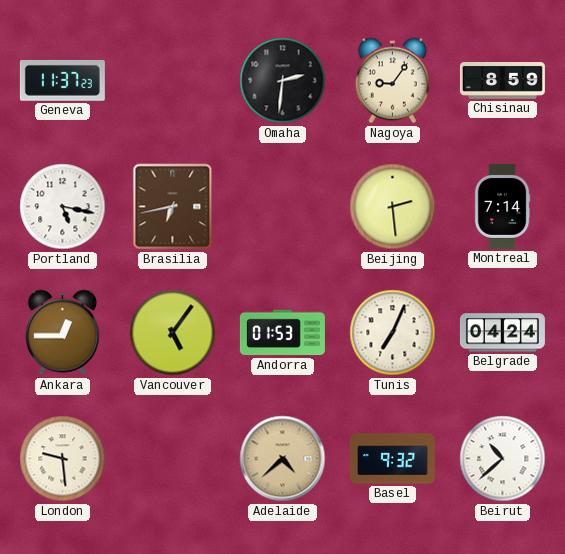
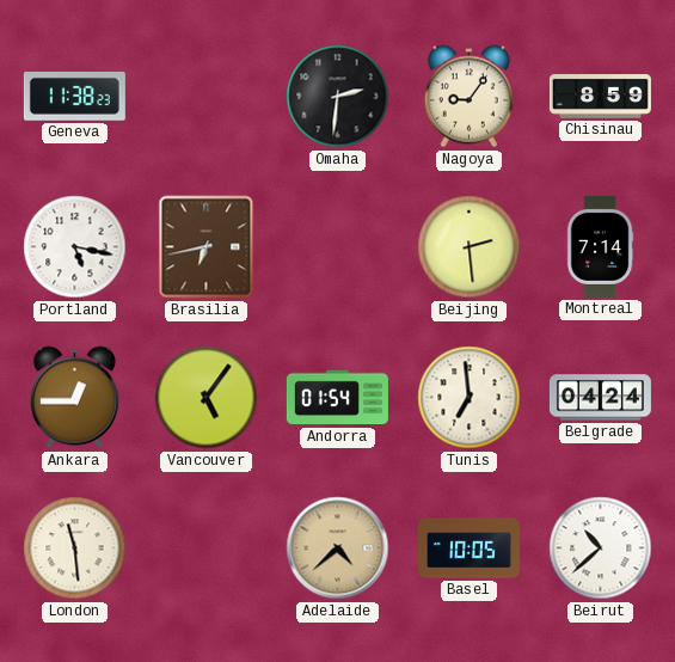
Geneva: 11:37 -> 11:38
Andorra: 01:53 -> 01:54
Tunis: 7:04 -> 6:59
London: 9:29 -> 11:29
Basel: 9:32 -> 10:05
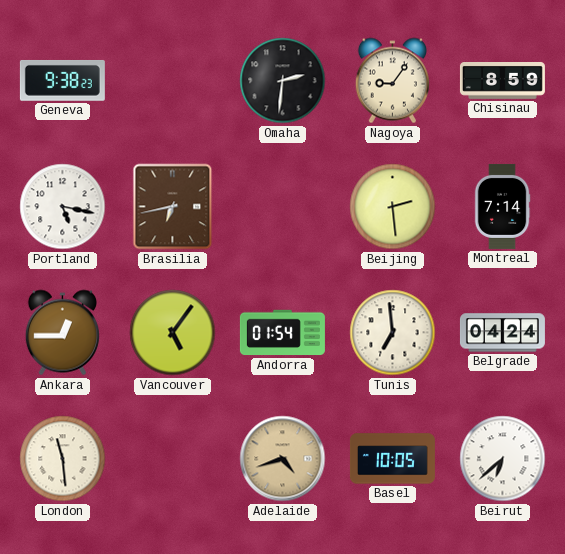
Geneva: 11:38 -> 9:38
Adelaide: 4:38 -> 4:42
Beirut: 10:38 -> 6:38
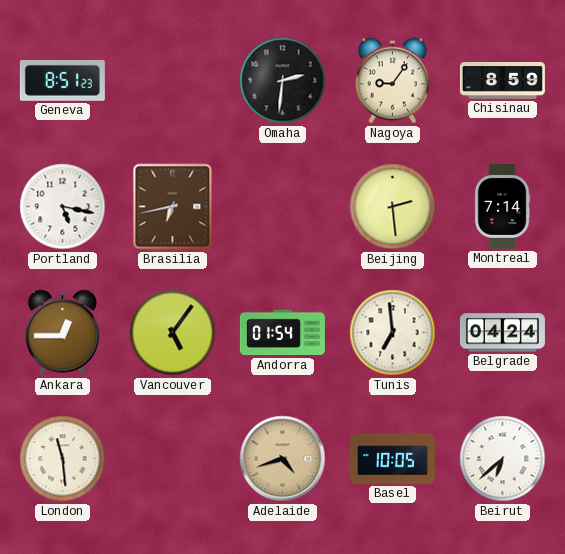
Geneva: 9:38 -> 8:51
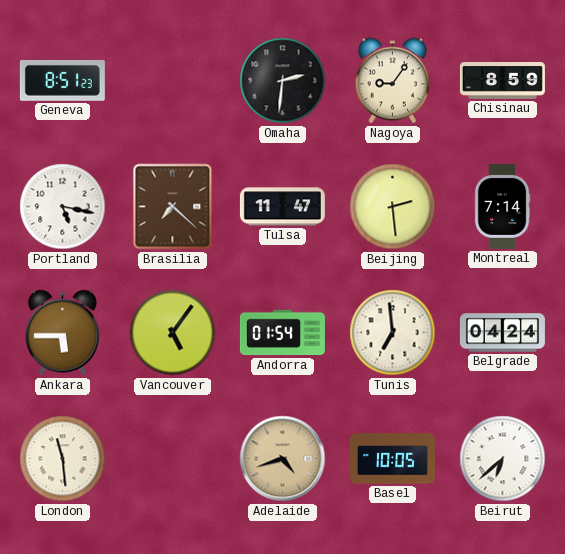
Brasilia: 6:43 -> 7:22
Tulsa: none -> 11:47
Ankara: 12:45 -> 5:45
